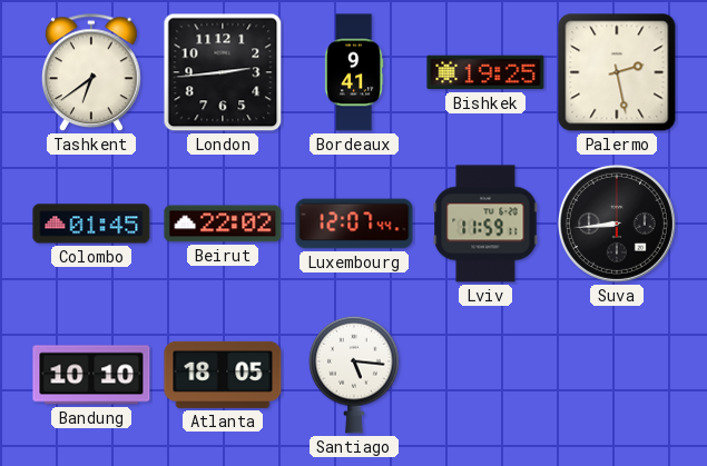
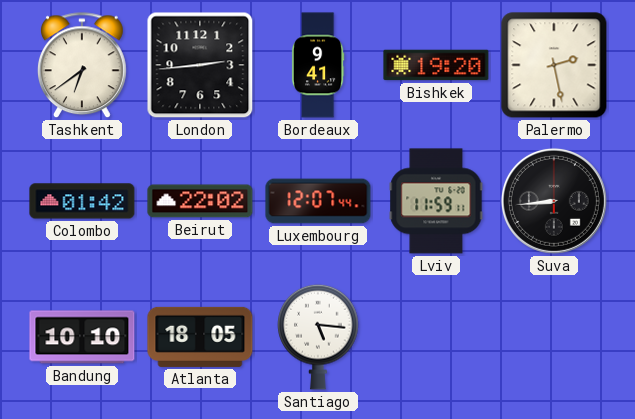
Bishkek: 19:25 -> 19:20
Colombo: 01:45 -> 01:42
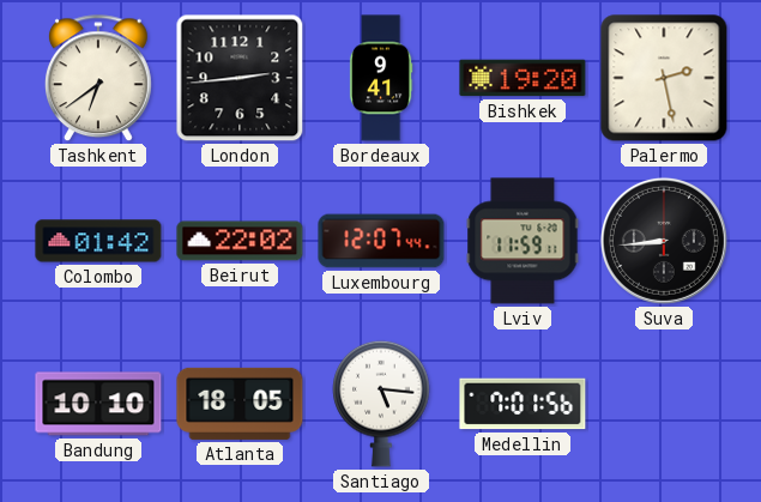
Medellin: none -> 7:01
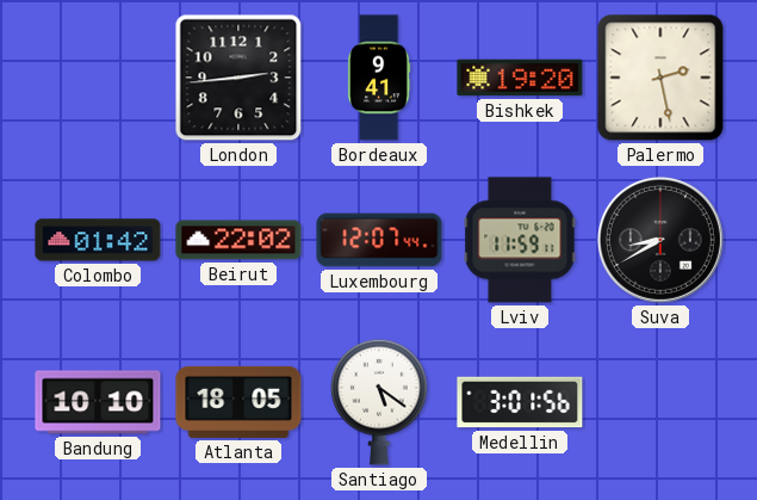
Tashkent: 6:39 -> none
Suva: 8:44 -> 8:40
Santiago: 5:16 -> 5:21
Medellin: 7:01 -> 3:01
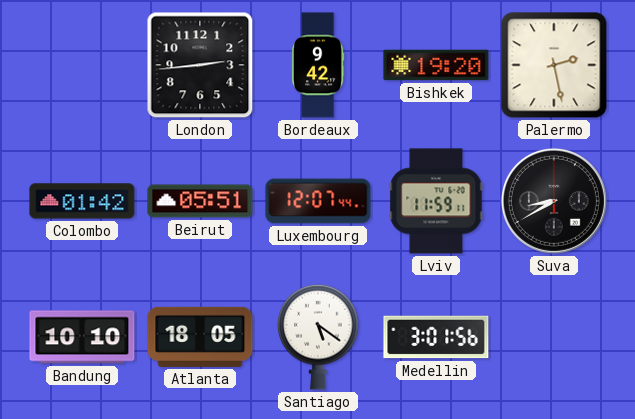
Bordeaux: 9:41 -> 9:42
Beirut: 22:02 -> 05:51
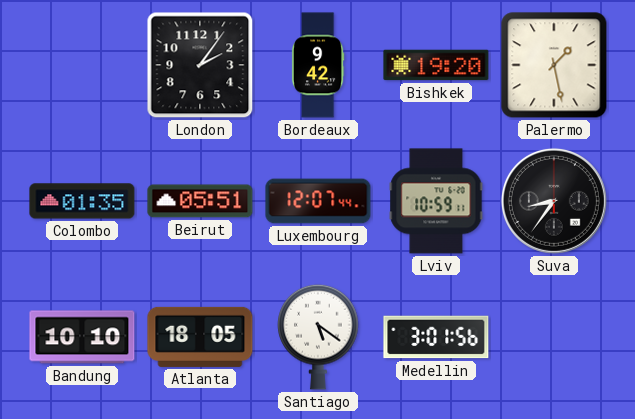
London: 2:44 -> 2:06
Palermo: 2:28 -> 1:28
Colombo: 01:42 -> 01:35
Lviv: 11:59 -> 10:59
Suva: 8:40 -> 8:36
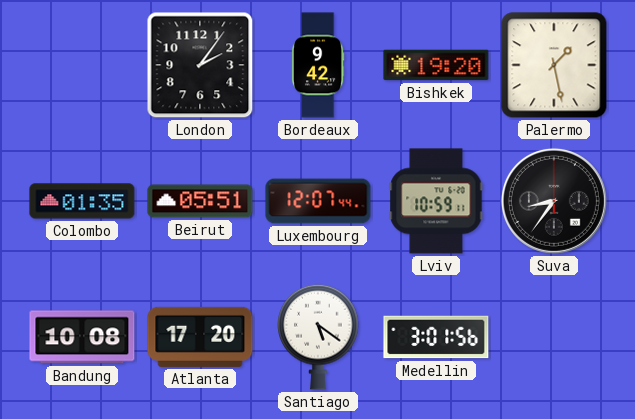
Bandung: 10:10 -> 10:08
Atlanta: 18:05 -> 17:20
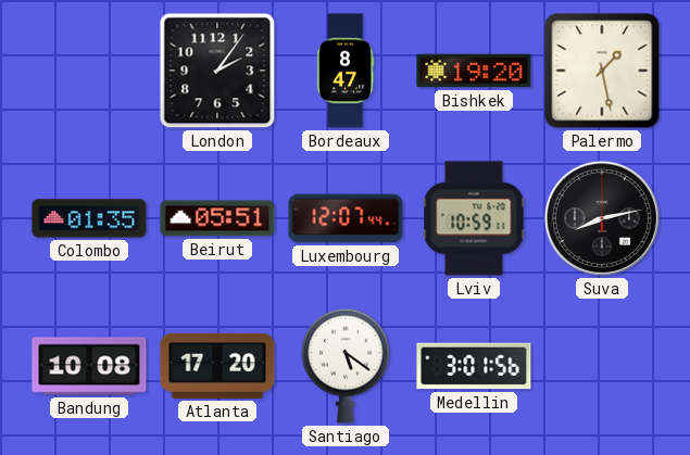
Bordeaux: 9:42 -> 8:47
Suva: 8:36 -> 8:13
